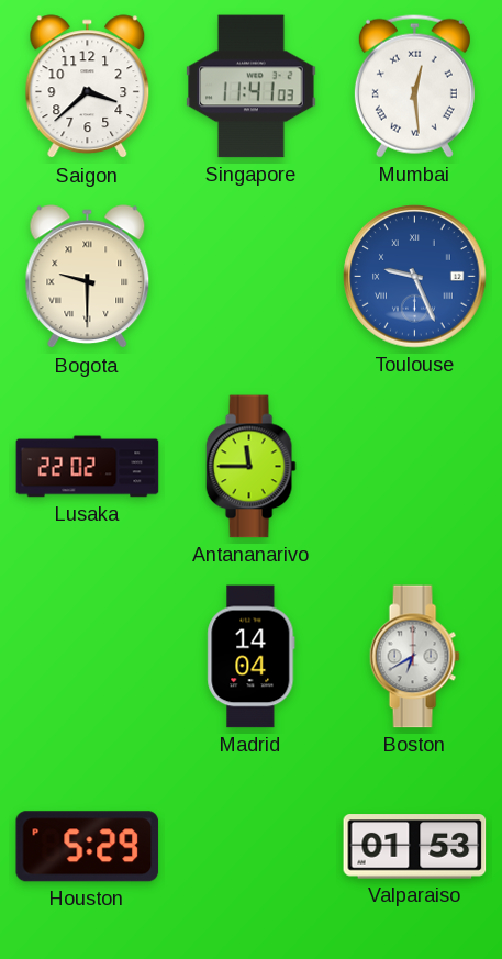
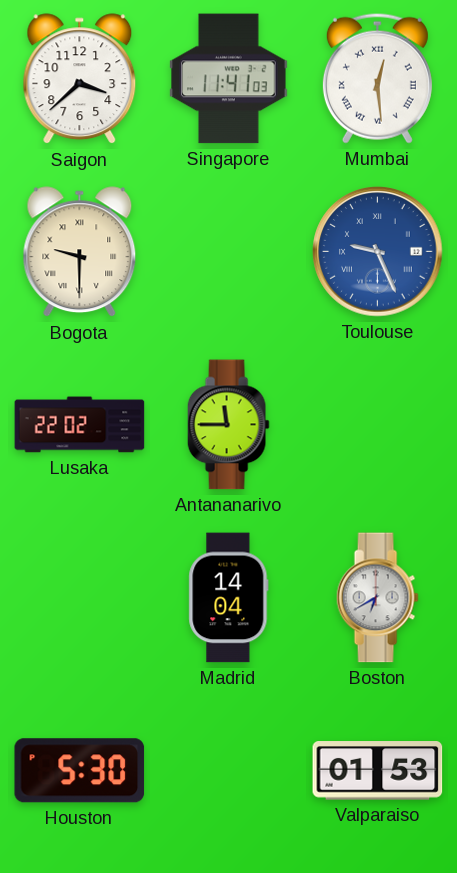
Houston: 5:29 -> 5:30
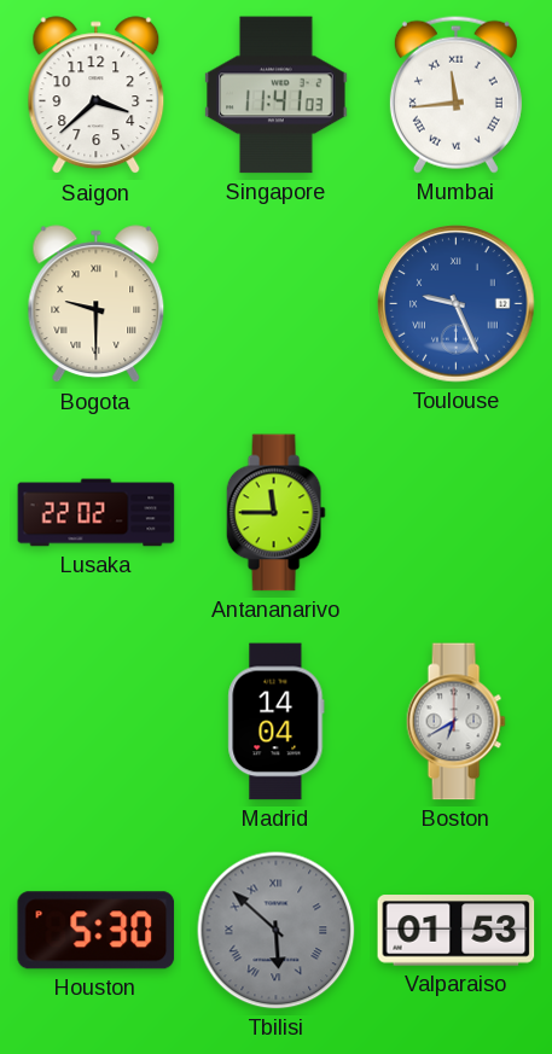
Mumbai: 12:29 -> 11:44
Tbilisi: none -> 5:52
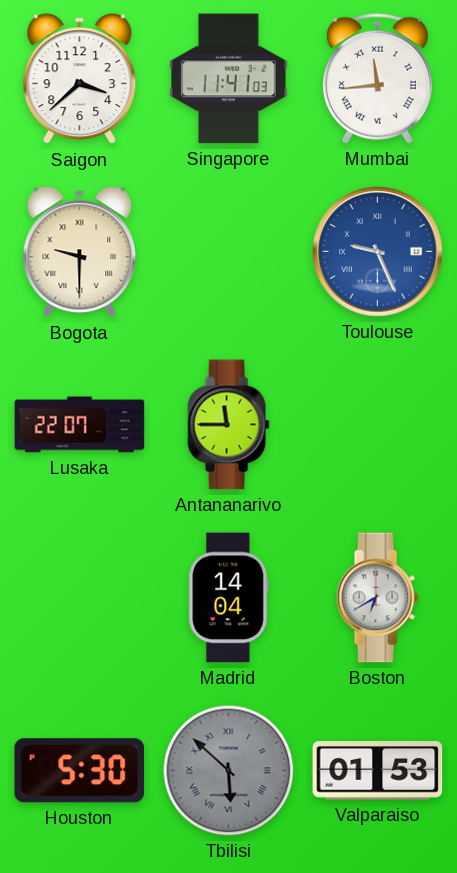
Lusaka: 22:02 -> 22:07
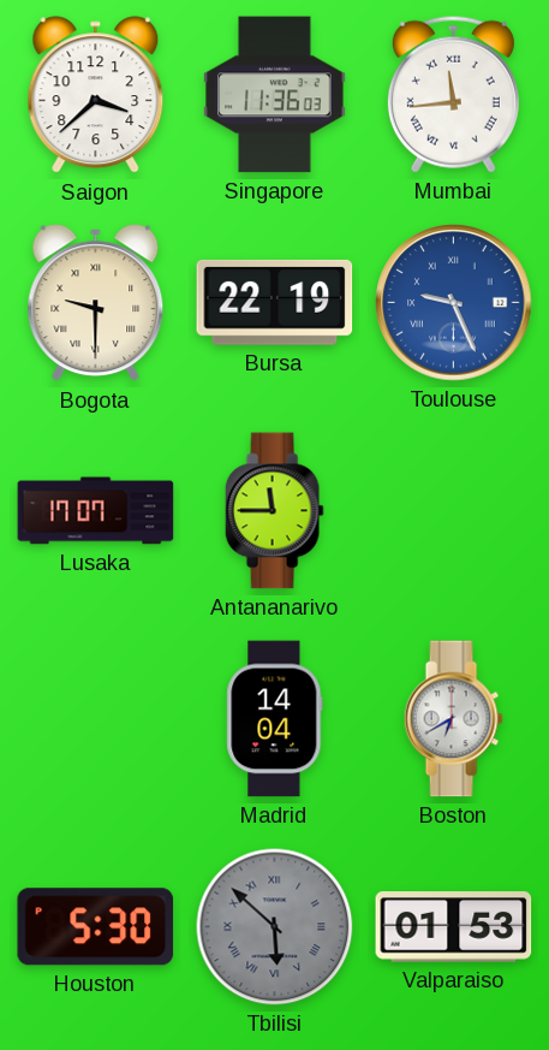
Singapore: 11:41 -> 11:36
Bursa: none -> 22:19
Lusaka: 22:07 -> 17:07
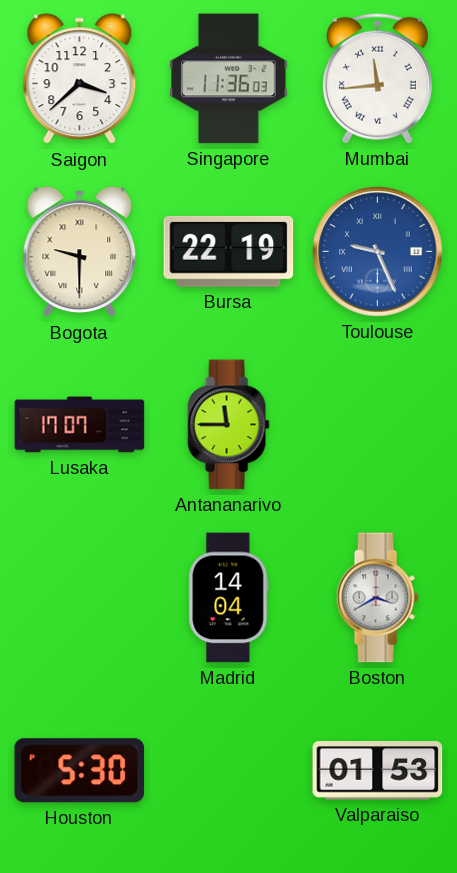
Boston: 6:40 -> 3:40
Tbilisi: 5:52 -> none
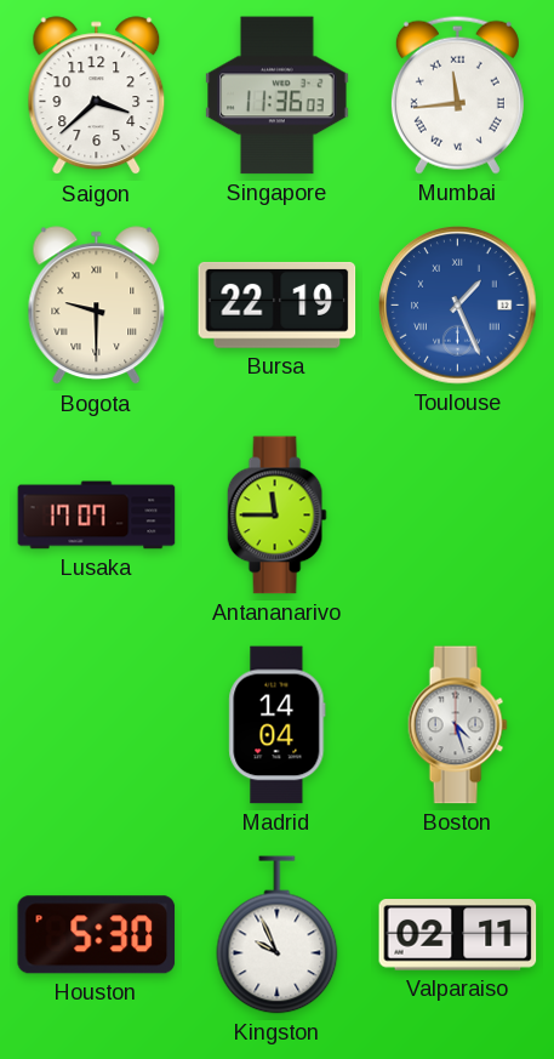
Toulouse: 9:26 -> 1:26
Boston: 3:40 -> 4:27
Kingston: none -> 9:56
Valparaiso: 01:53 -> 02:11
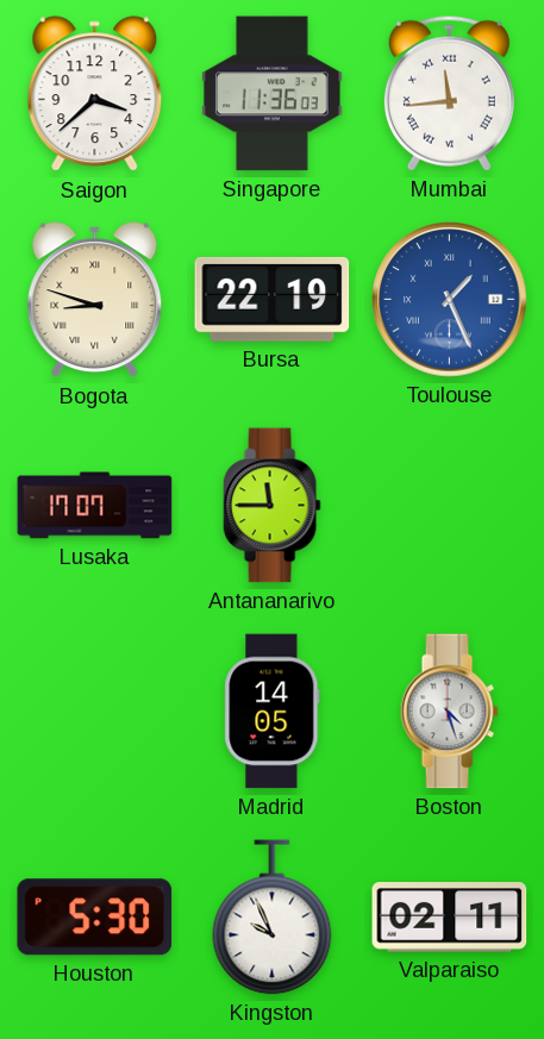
Bogota: 9:30 -> 8:48
Madrid: 14:04 -> 14:05
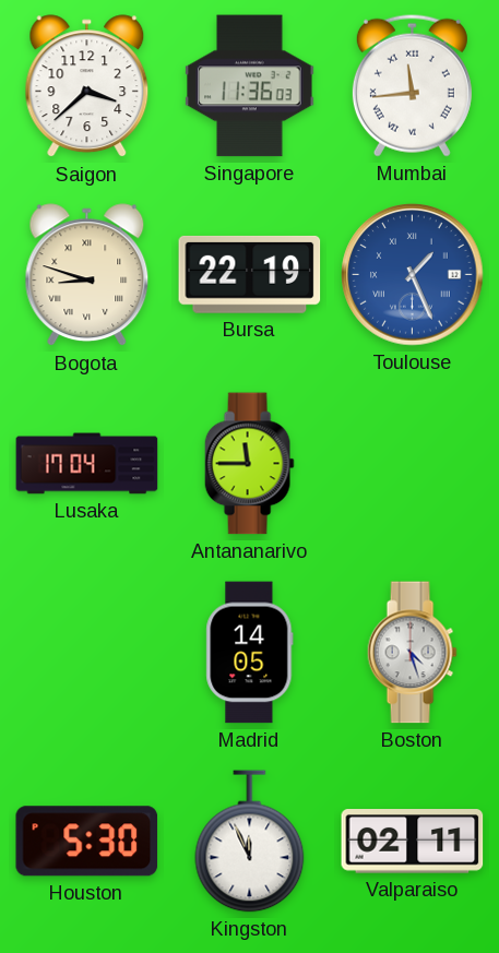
Lusaka: 17:07 -> 17:04
Kingston: 9:56 -> 11:56
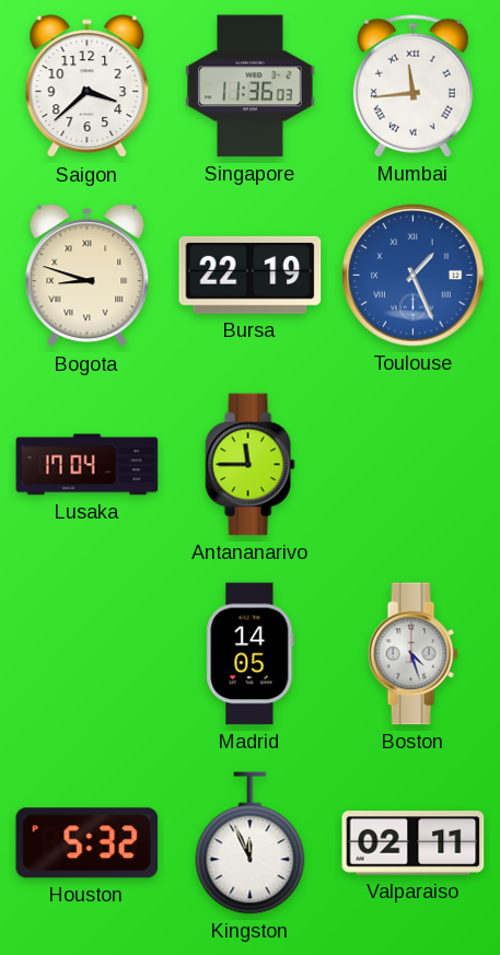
Houston: 5:30 -> 5:32
